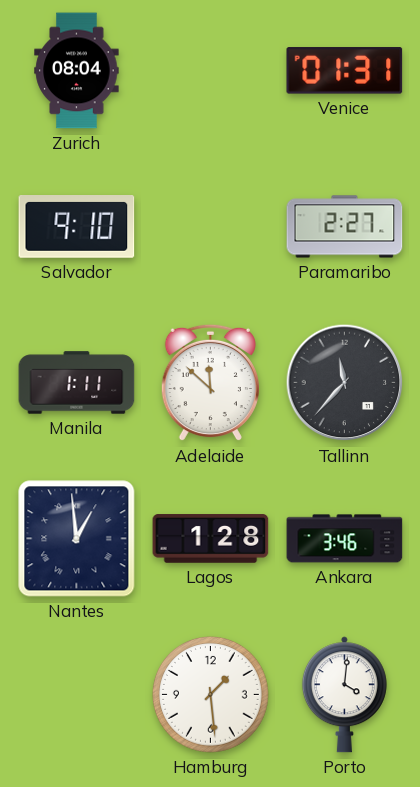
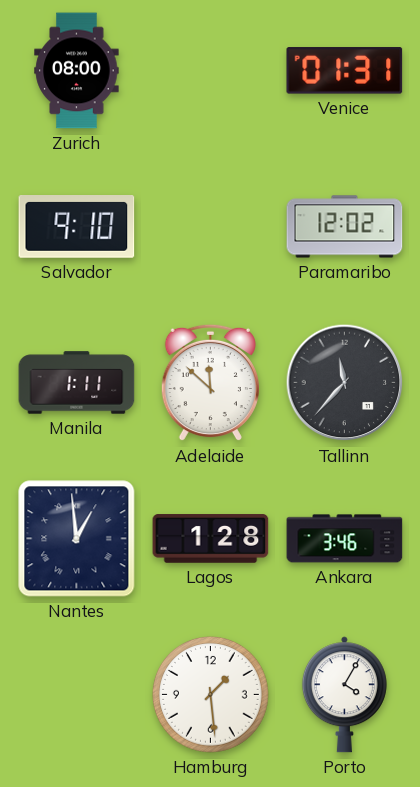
Zurich: 08:04 -> 08:00
Paramaribo: 2:27 -> 12:02
Porto: 4:01 -> 4:05
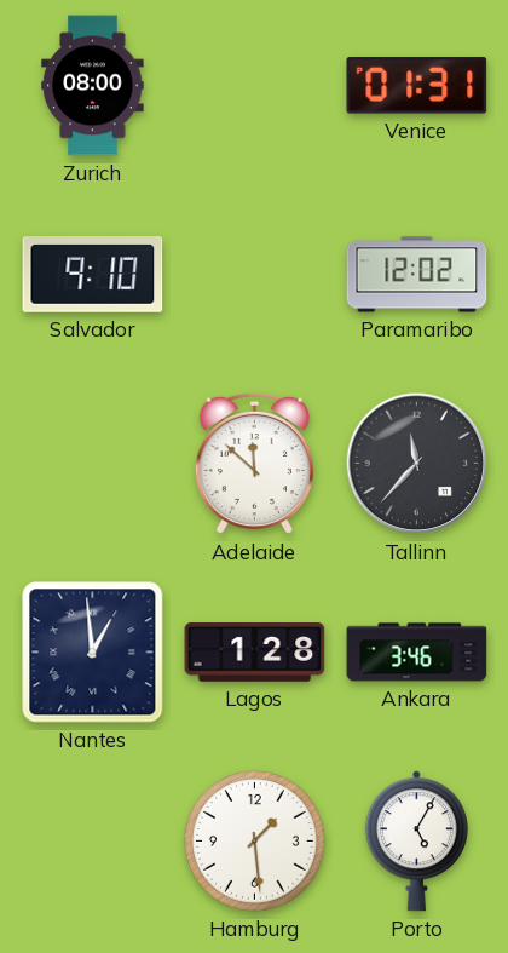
Manila: 1:11 -> none
Porto: 4:05 -> 5:05
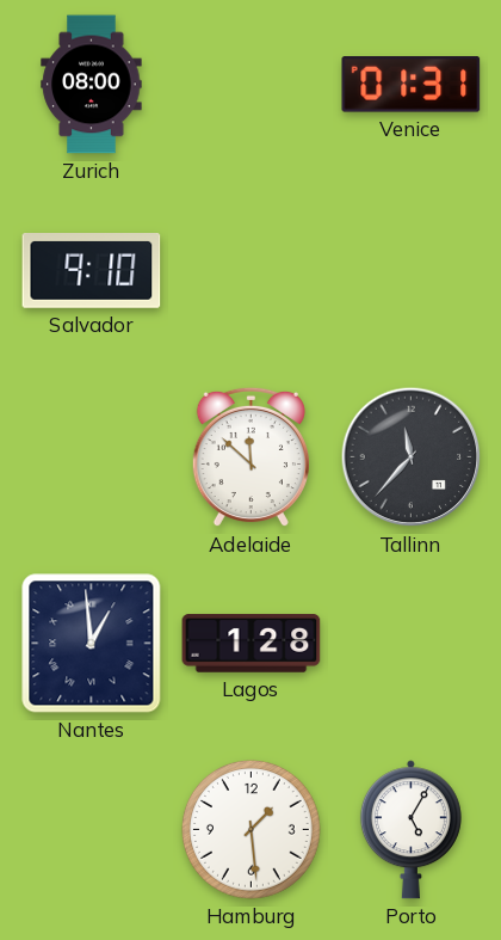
Paramaribo: 12:02 -> none
Ankara: 3:46 -> none
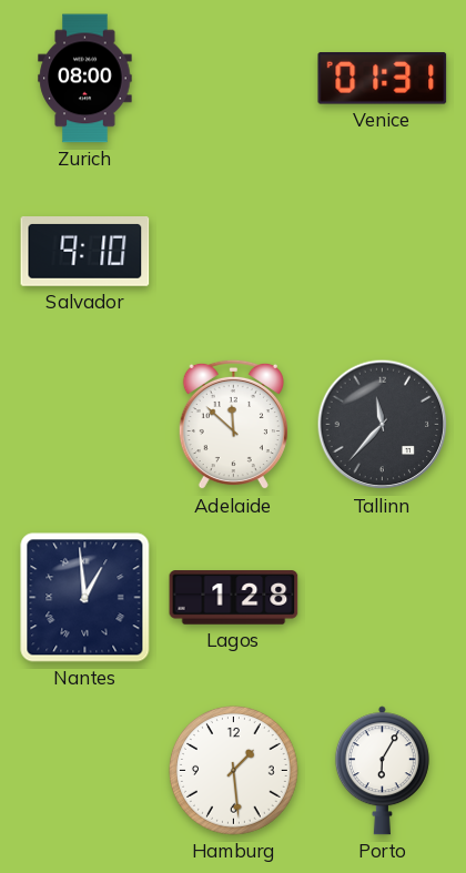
Porto: 5:05 -> 6:05
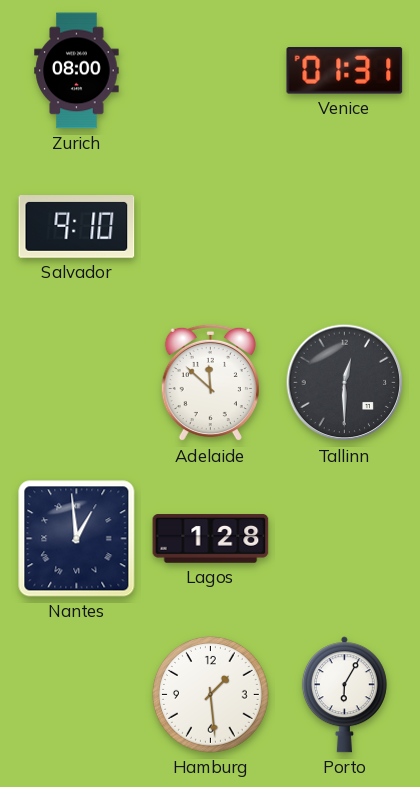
Tallinn: 11:37 -> 12:30
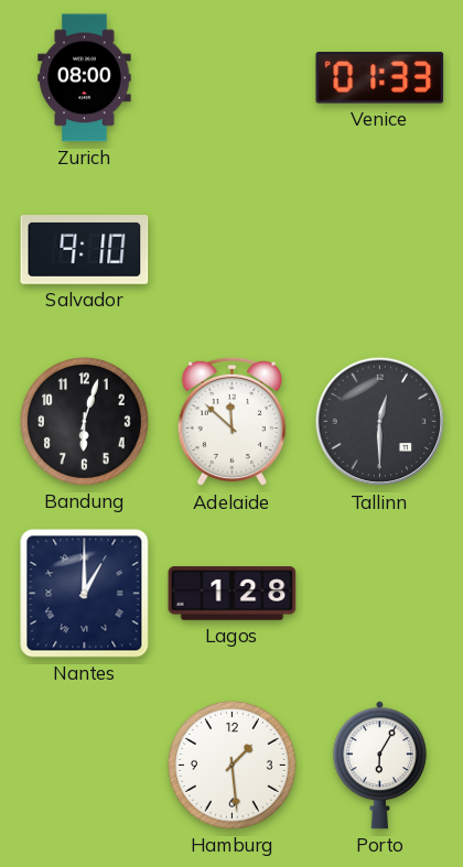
Venice: 01:31 -> 01:33
Bandung: none -> 6:03
Nantes: 12:59 -> 1:00
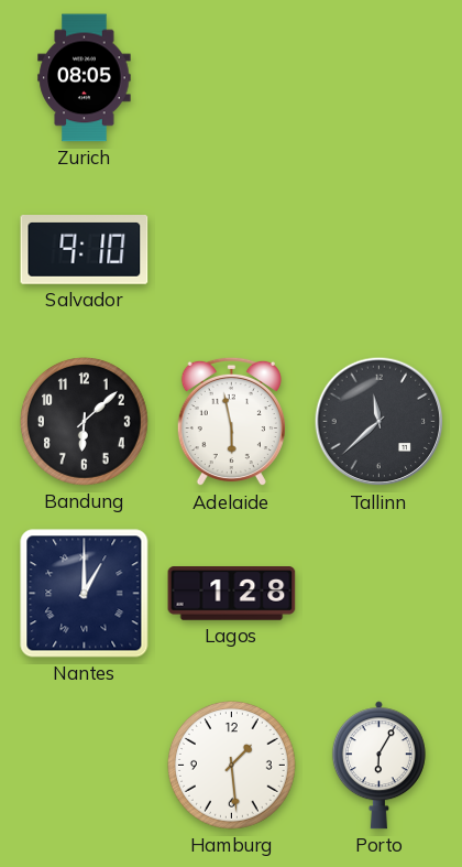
Zurich: 08:00 -> 08:05
Venice: 01:33 -> none
Bandung: 6:03 -> 6:08
Adelaide: 11:52 -> 5:58
Tallinn: 12:30 -> 11:38
